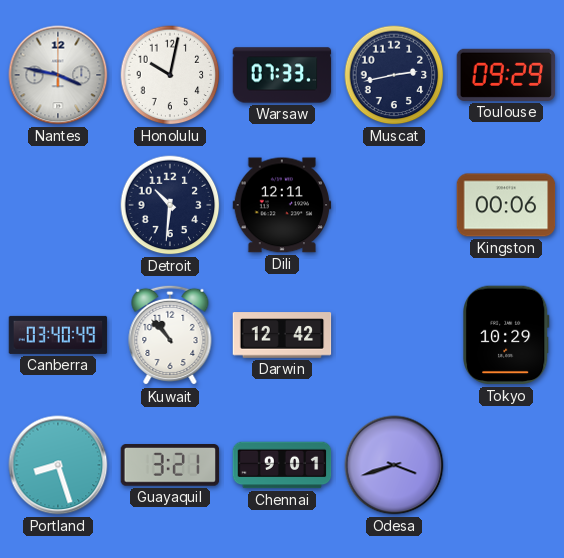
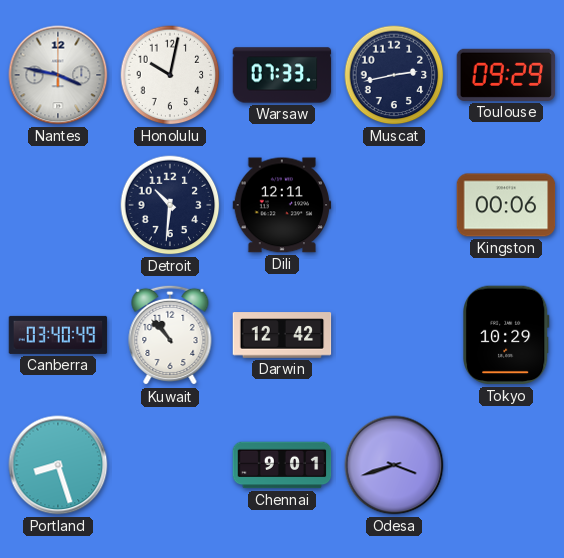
Guayaquil: 3:21 -> none
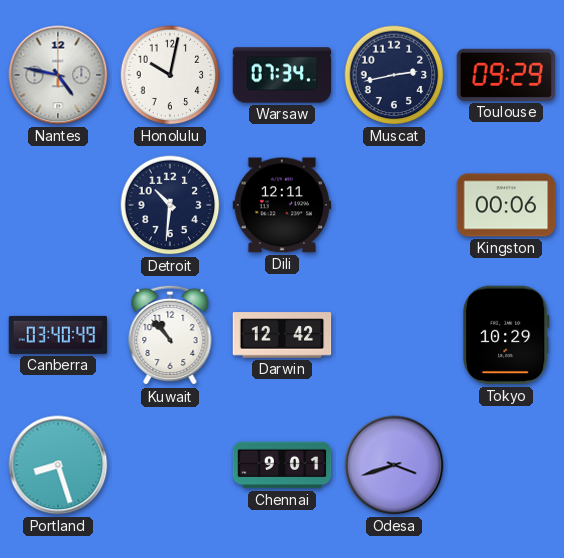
Nantes: 3:47 -> 4:47
Warsaw: 07:33 -> 07:34
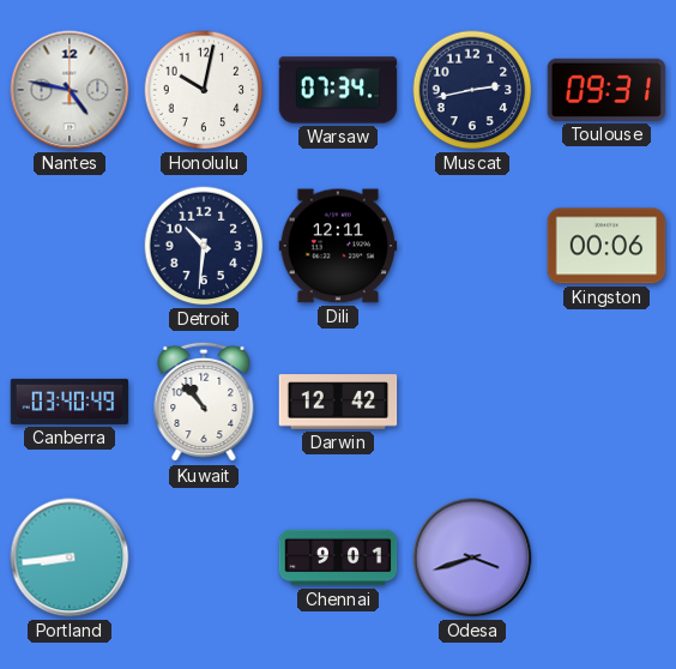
Toulouse: 09:29 -> 09:31
Tokyo: 10:29 -> none
Portland: 8:27 -> 8:44
